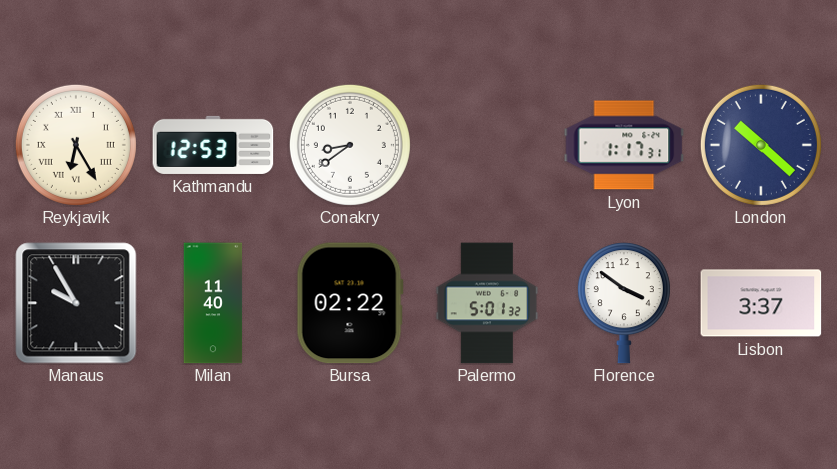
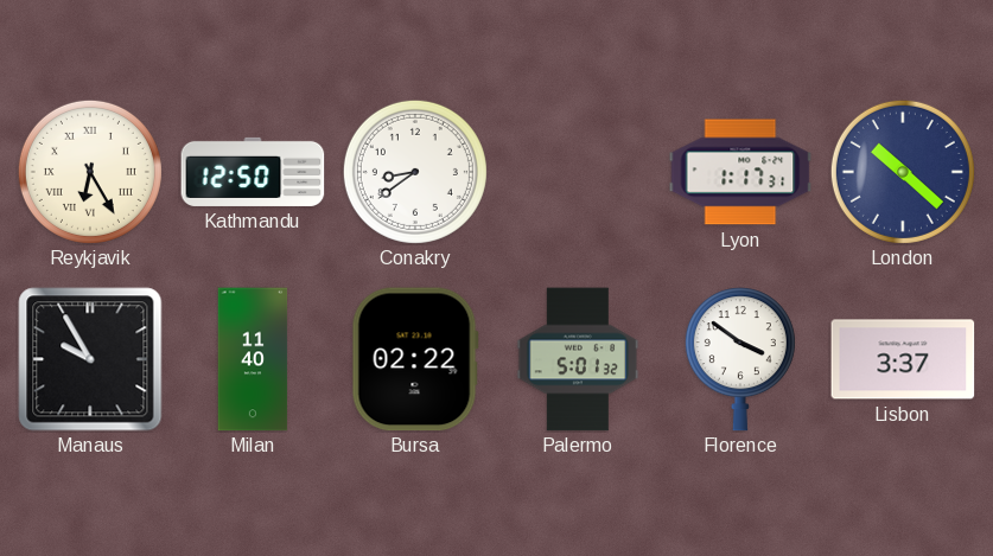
Kathmandu: 12:53 -> 12:50
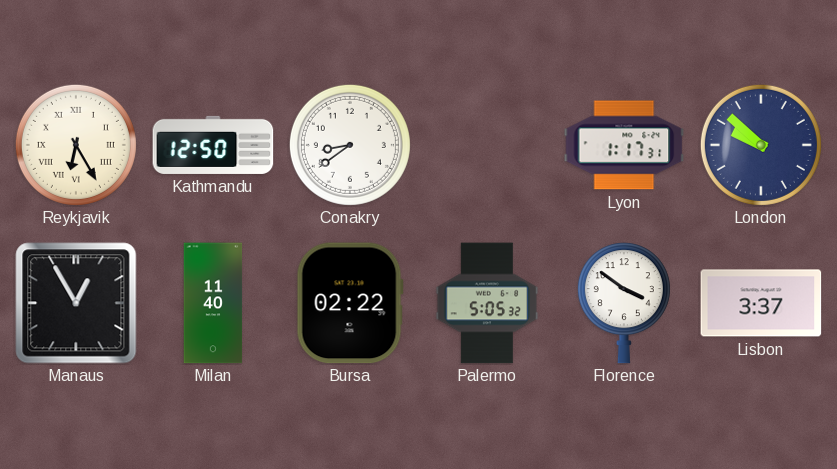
London: 10:22 -> 9:52
Manaus: 9:55 -> 12:55
Palermo: 5:01 -> 5:05
